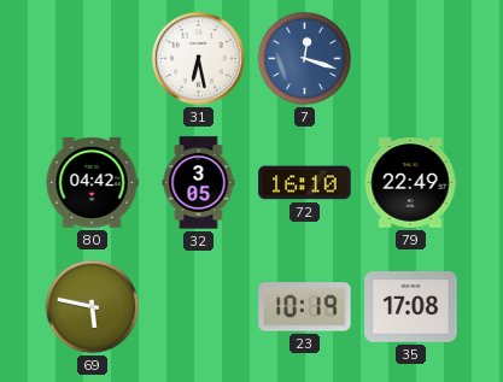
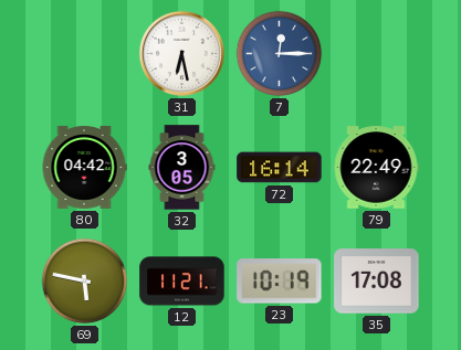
7: 12:18 -> 12:15
72: 16:10 -> 16:14
12: none -> 11:21
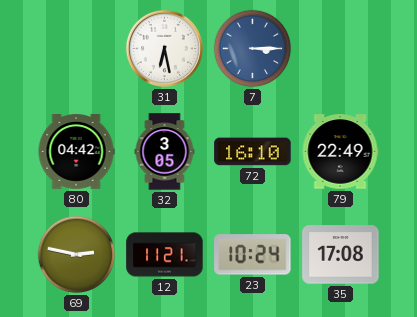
7: 12:15 -> 3:15
72: 16:14 -> 16:10
69: 5:47 -> 2:47
23: 10:19 -> 10:24
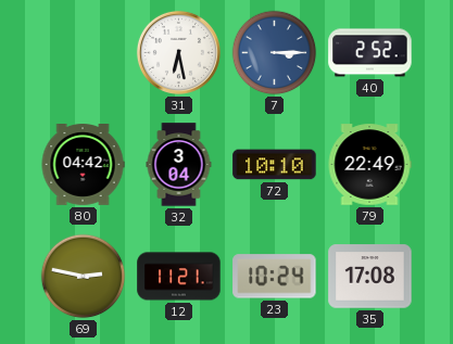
40: none -> 2:52
32: 3:05 -> 3:04
72: 16:10 -> 10:10
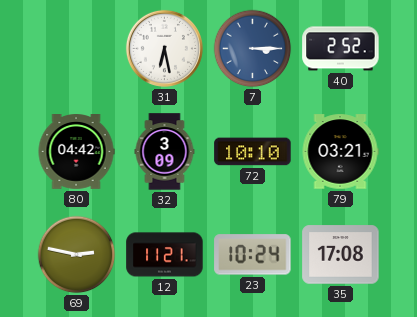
32: 3:04 -> 3:09
79: 22:49 -> 03:21
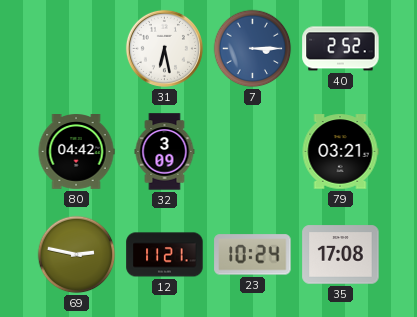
72: 10:10 -> none
